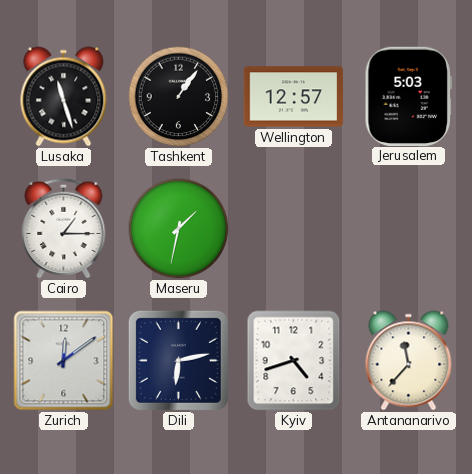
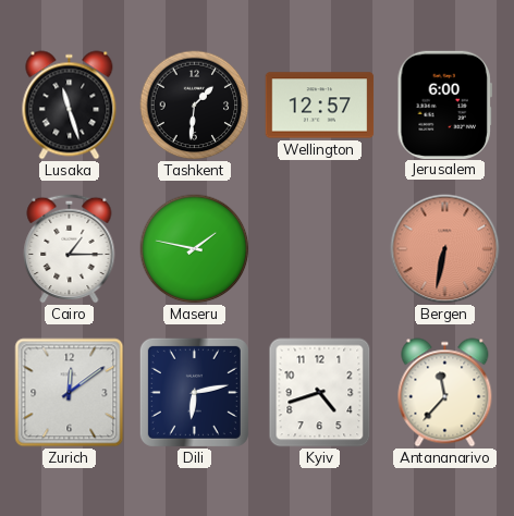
Tashkent: 1:06 -> 1:31
Jerusalem: 5:03 -> 6:00
Maseru: 1:32 -> 1:47
Bergen: none -> 6:32
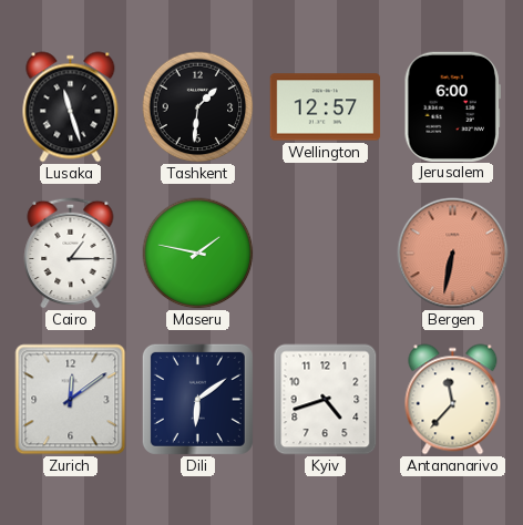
Dili: 6:13 -> 6:09
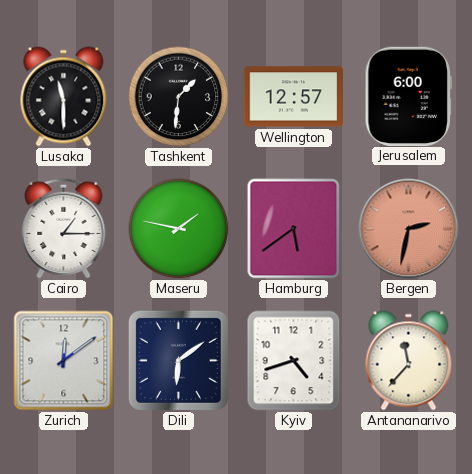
Lusaka: 11:27 -> 11:30
Hamburg: none -> 5:39
Bergen: 6:32 -> 2:32
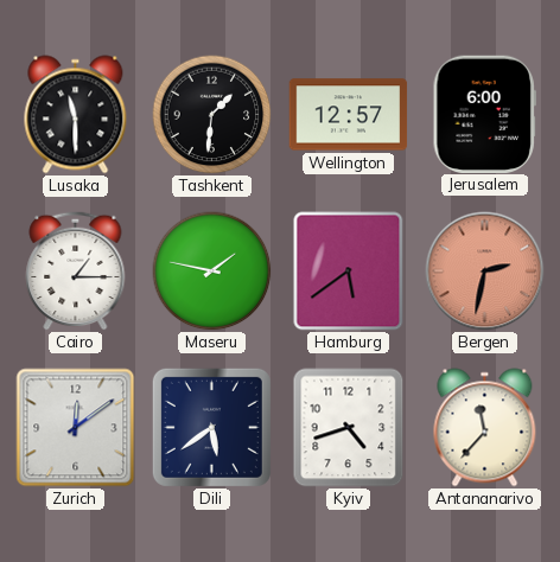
Dili: 6:09 -> 5:39
